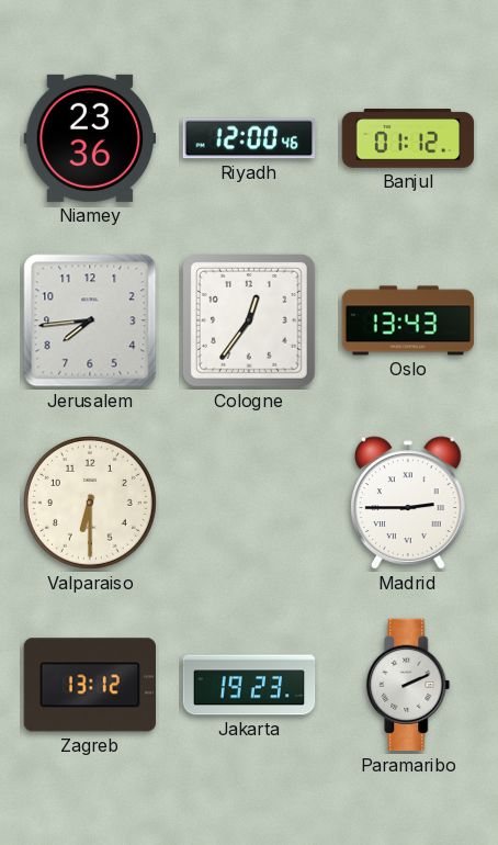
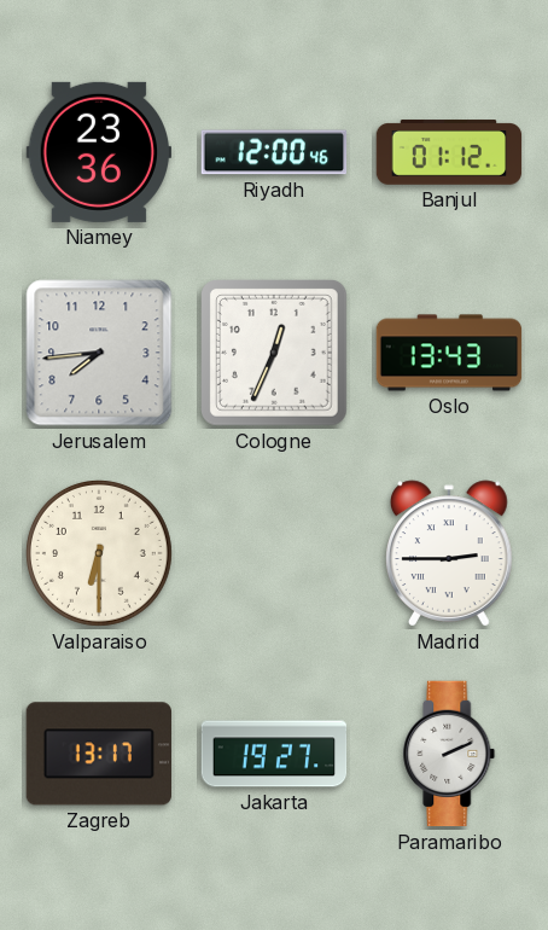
Cologne: 12:36 -> 12:34
Zagreb: 13:12 -> 13:17
Jakarta: 19:23 -> 19:27
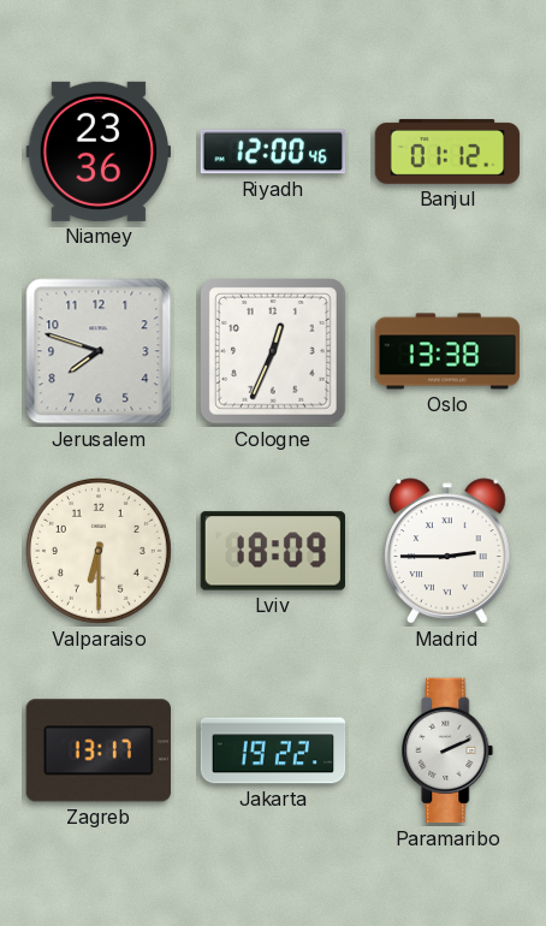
Jerusalem: 7:44 -> 7:48
Oslo: 13:43 -> 13:38
Lviv: none -> 18:09
Jakarta: 19:27 -> 19:22
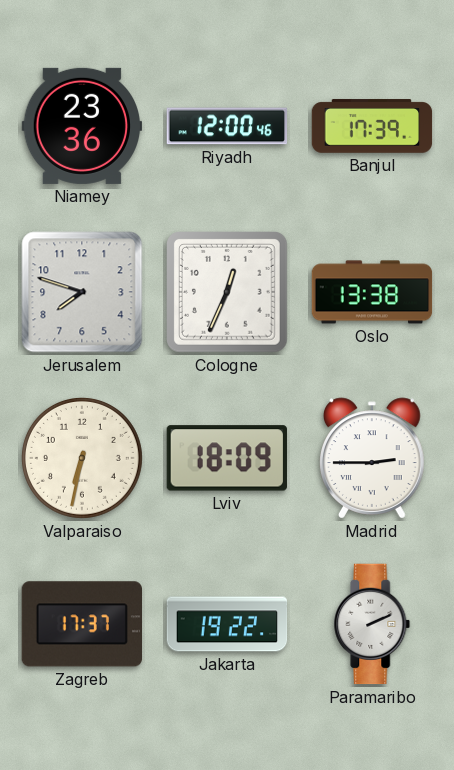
Banjul: 01:12 -> 17:39
Valparaiso: 6:30 -> 6:32
Zagreb: 13:17 -> 17:37
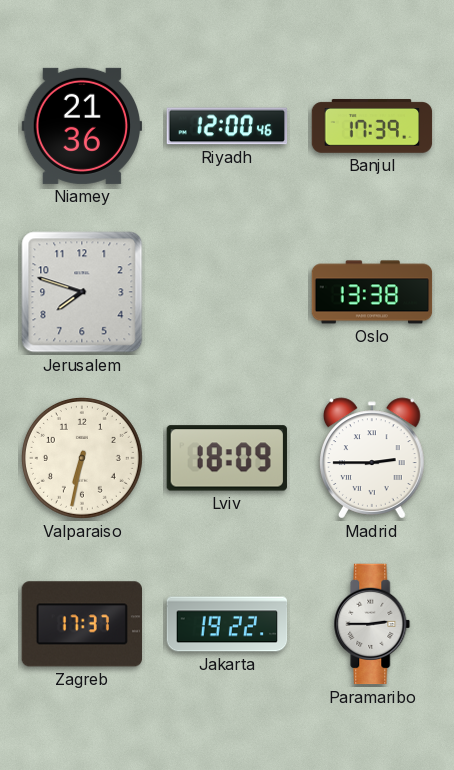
Niamey: 23:36 -> 21:36
Cologne: 12:34 -> none
Paramaribo: 2:11 -> 2:45
